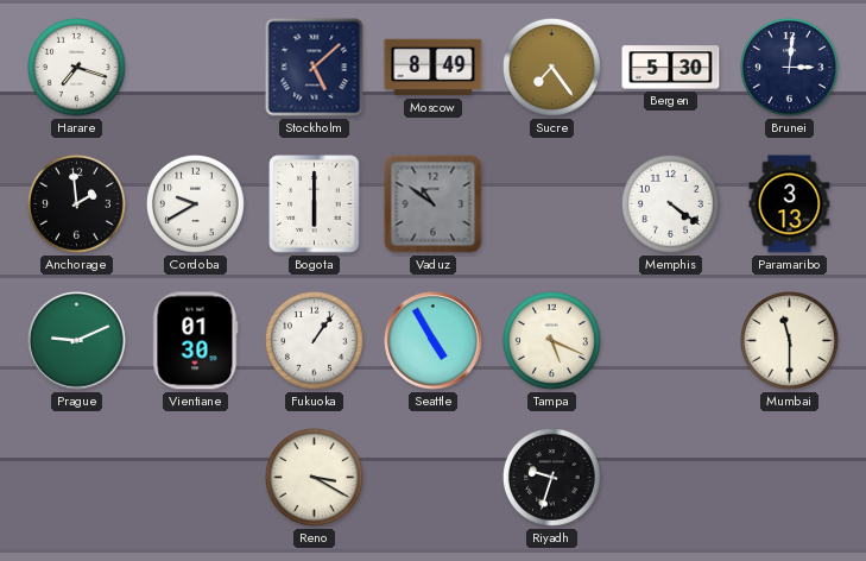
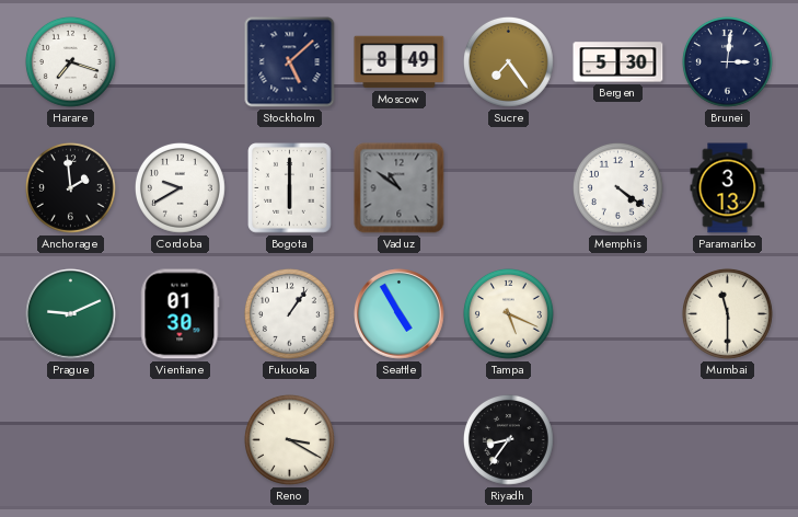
Riyadh: 9:33 -> 8:36
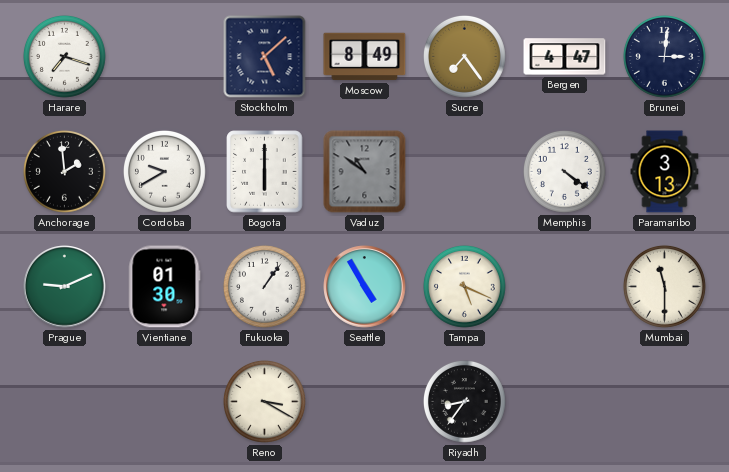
Bergen: 5:30 -> 4:47
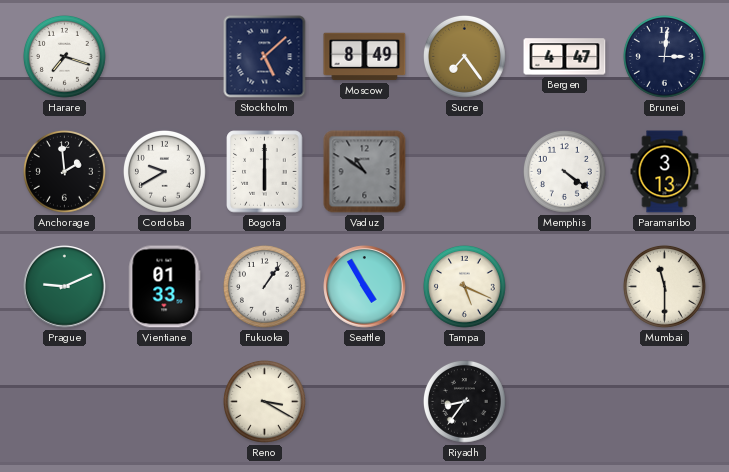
Vientiane: 01:30 -> 01:33
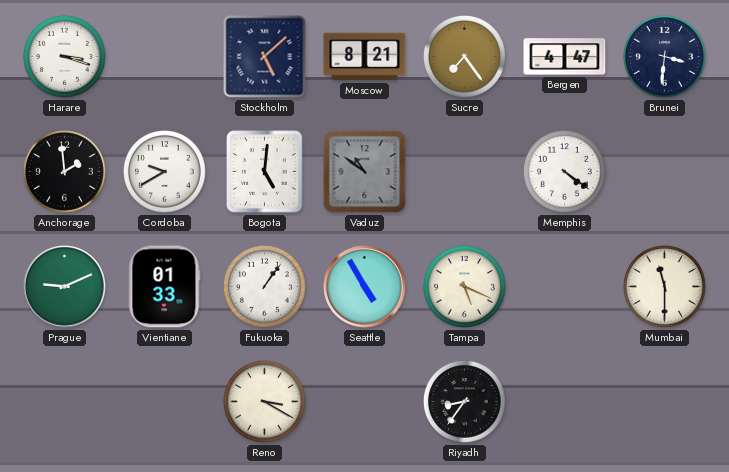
Harare: 7:18 -> 3:18
Moscow: 8:49 -> 8:21
Brunei: 3:01 -> 3:31
Bogota: 6:00 -> 5:01
Paramaribo: 3:13 -> none
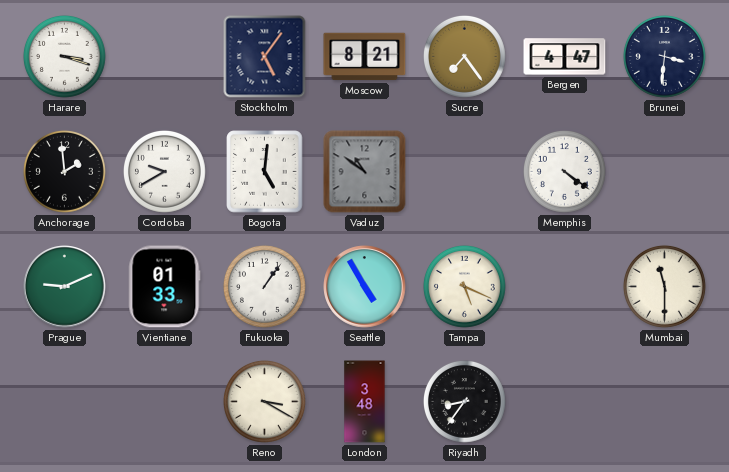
Stockholm: 5:08 -> 5:06
London: none -> 3:48
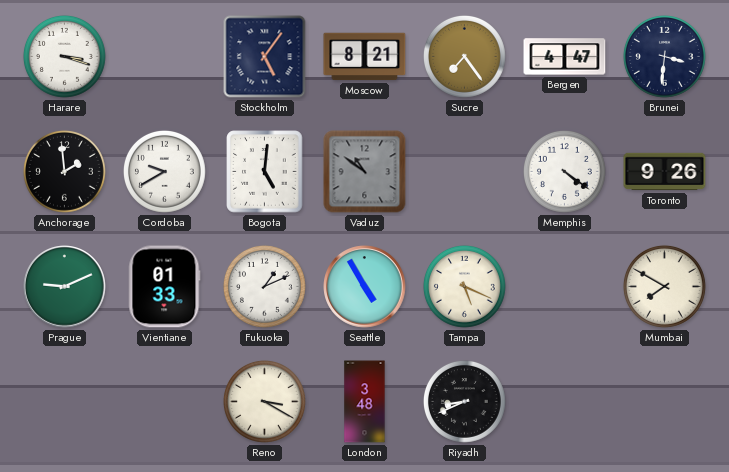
Toronto: none -> 9:26
Fukuoka: 1:06 -> 1:11
Mumbai: 11:30 -> 7:50
Riyadh: 8:36 -> 8:41
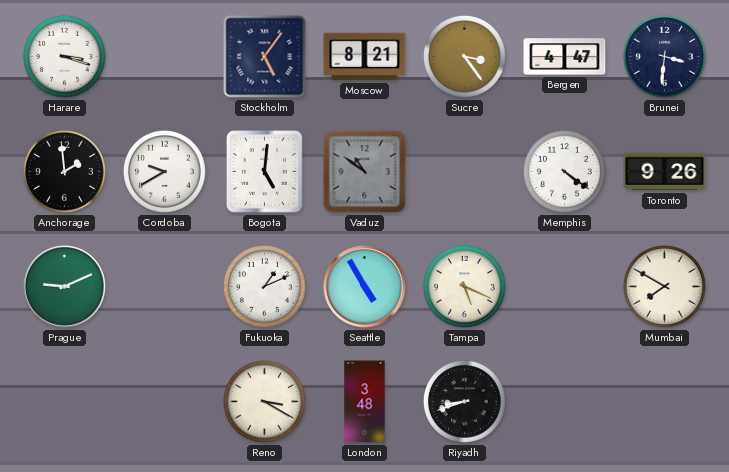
Sucre: 7:24 -> 3:24
Vientiane: 01:33 -> none
Riyadh: 8:41 -> 8:42
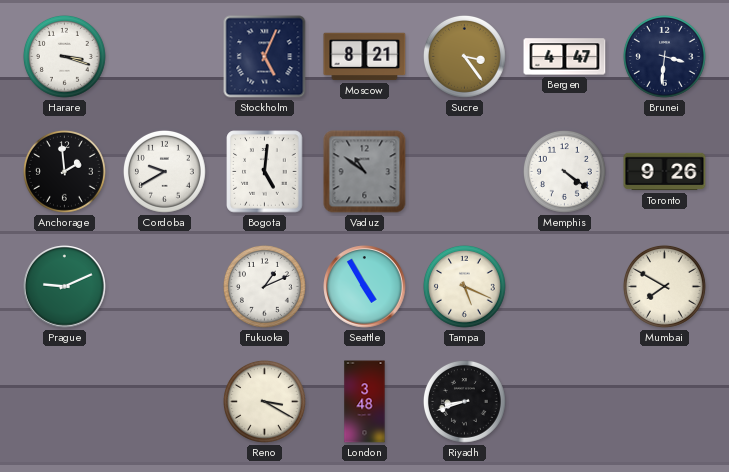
Stockholm: 5:06 -> 5:04
